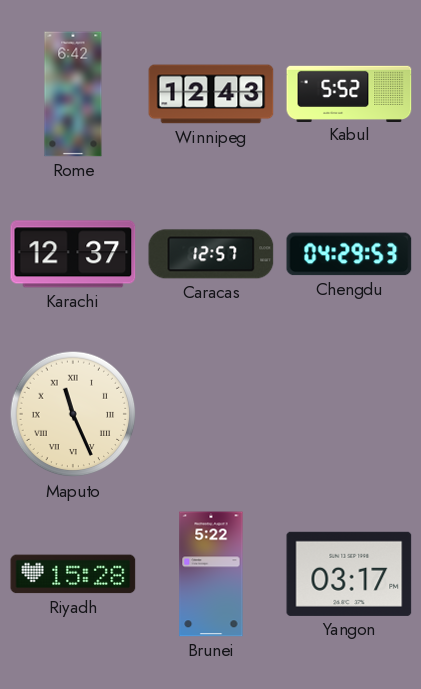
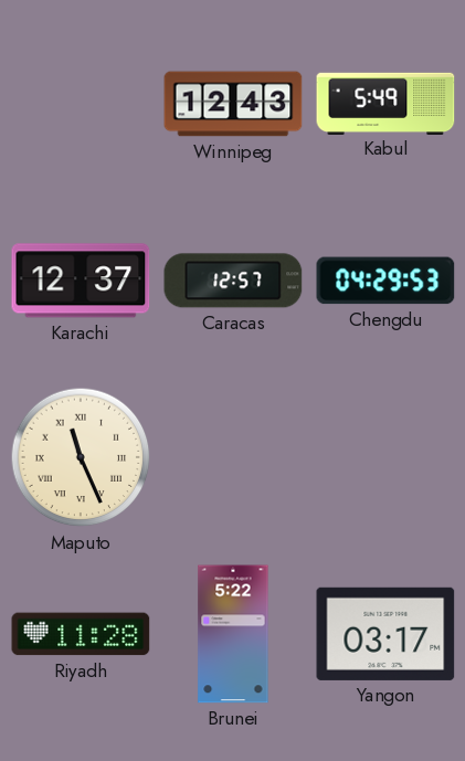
Rome: 6:42 -> none
Kabul: 5:52 -> 5:49
Riyadh: 15:28 -> 11:28
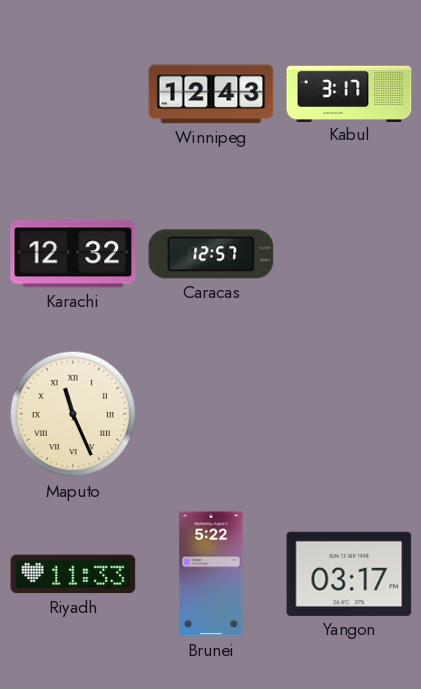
Kabul: 5:49 -> 3:17
Karachi: 12:37 -> 12:32
Chengdu: 04:29 -> none
Riyadh: 11:28 -> 11:33
